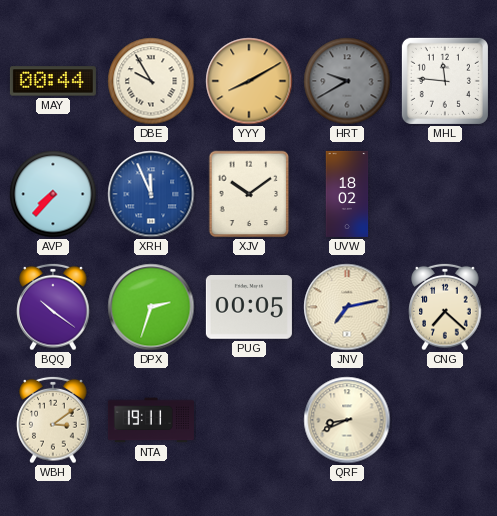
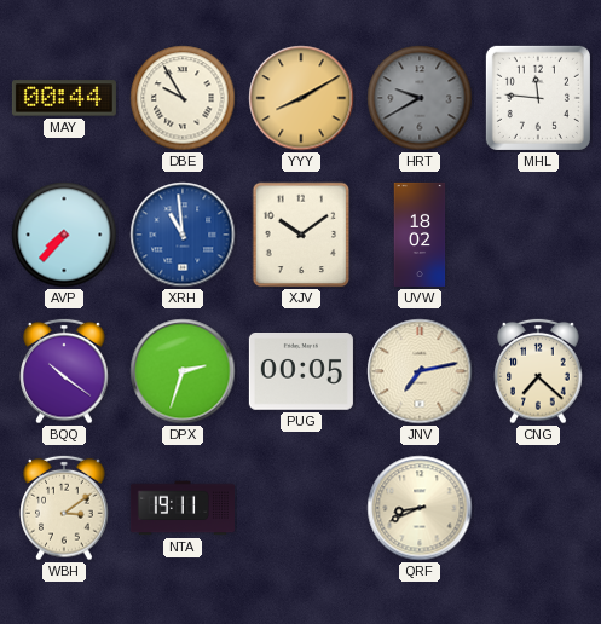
XRH: 11:56 -> 10:59
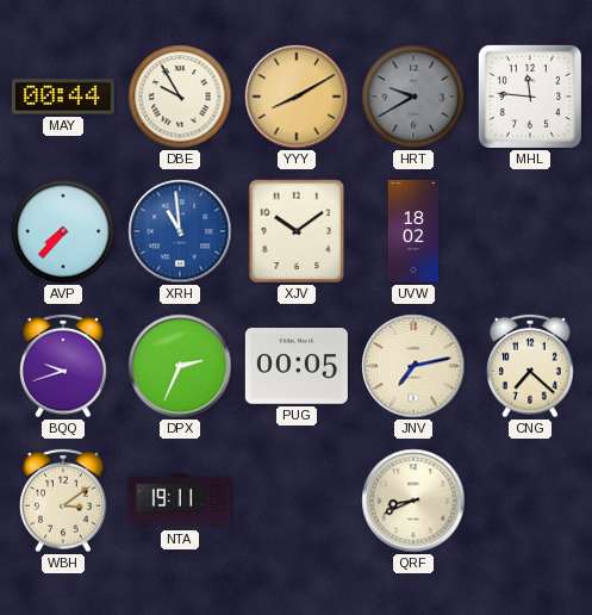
BQQ: 10:21 -> 9:42
DPX: 2:33 -> 2:34
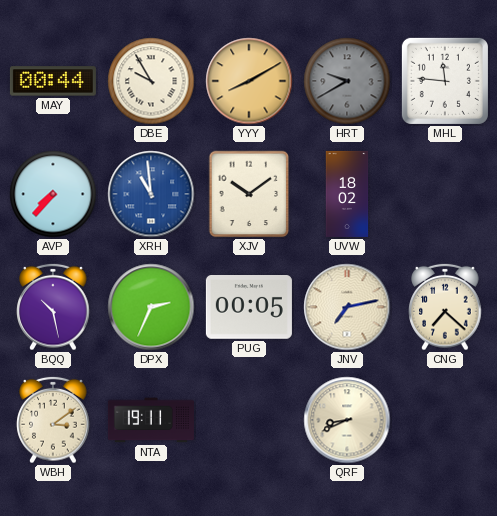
BQQ: 9:42 -> 10:28
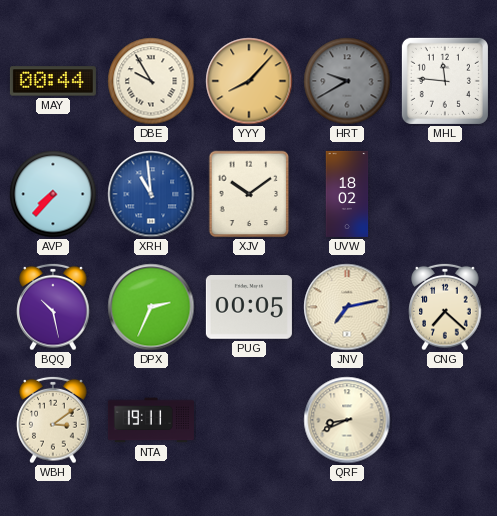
YYY: 8:10 -> 8:07
